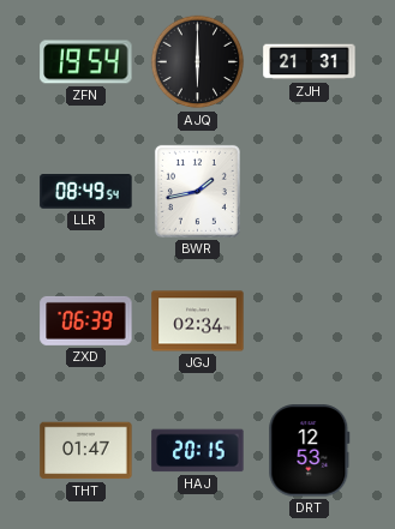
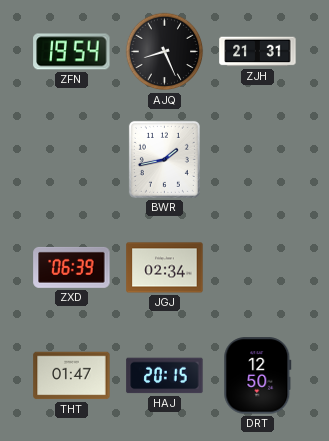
AJQ: 6:00 -> 8:26
LLR: 08:49 -> none
DRT: 12:53 -> 12:50
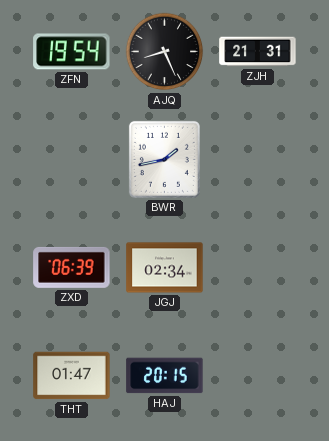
DRT: 12:50 -> none
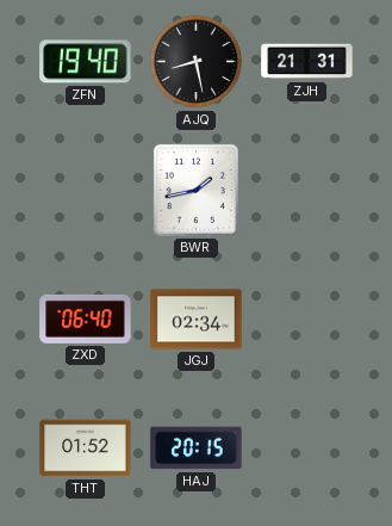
ZFN: 19:54 -> 19:40
AJQ: 8:26 -> 8:28
ZXD: 06:39 -> 06:40
THT: 01:47 -> 01:52
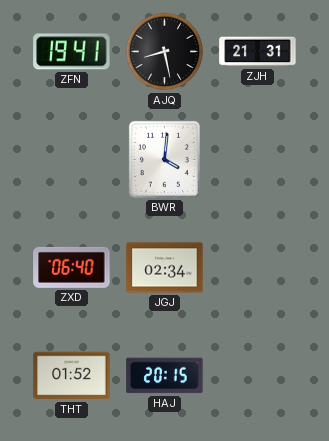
ZFN: 19:40 -> 19:41
BWR: 1:43 -> 4:01
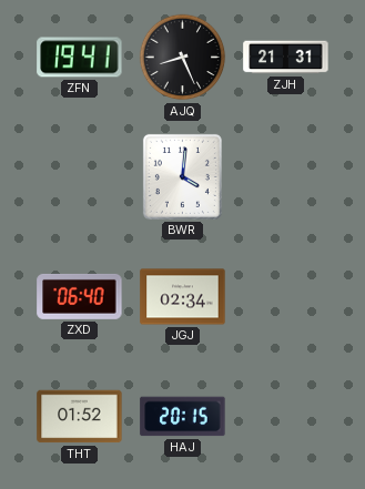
AJQ: 8:28 -> 8:26
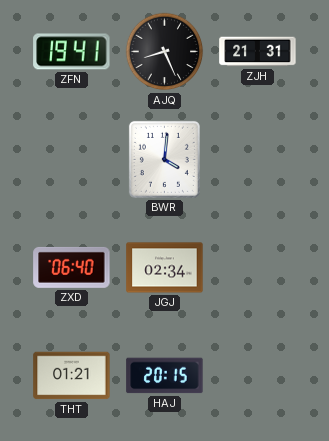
THT: 01:52 -> 01:21
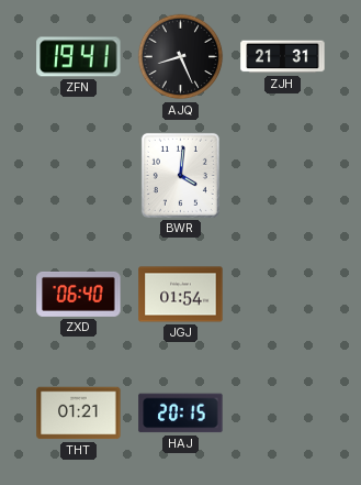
JGJ: 02:34 -> 01:54
